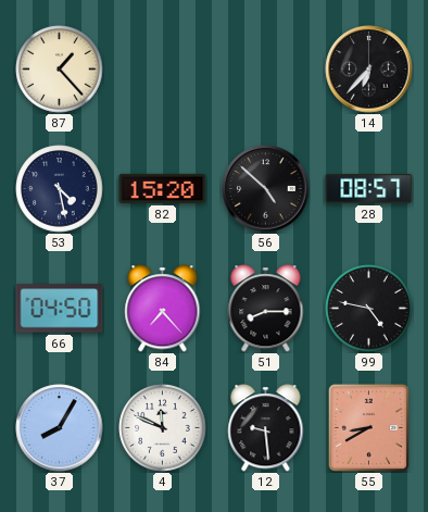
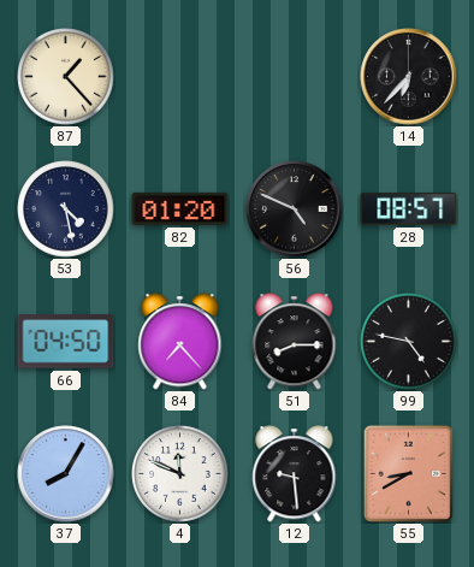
82: 15:20 -> 01:20
56: 4:52 -> 4:49
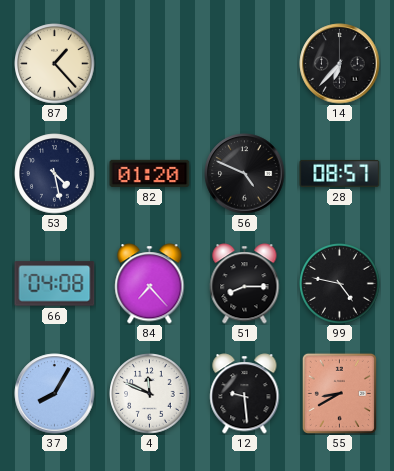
66: 04:50 -> 04:08
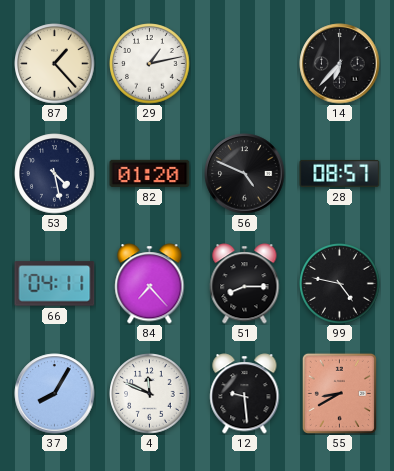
29: none -> 1:13
66: 04:08 -> 04:11
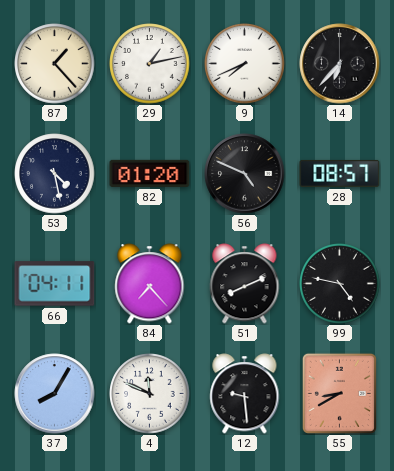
9: none -> 7:41
51: 8:15 -> 8:11
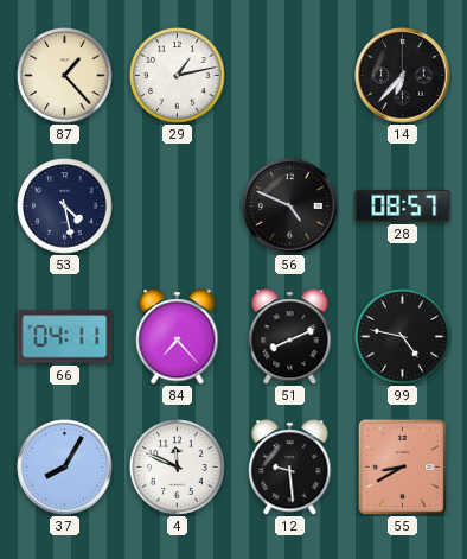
9: 7:41 -> none
82: 01:20 -> none
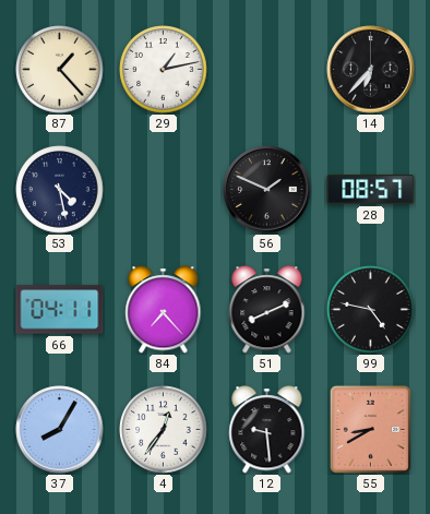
56: 4:49 -> 1:49
4: 11:49 -> 12:36
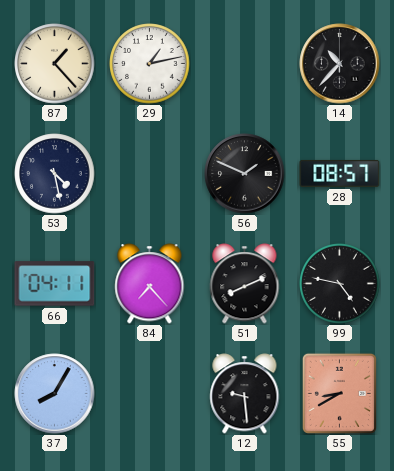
14: 6:37 -> 10:37
4: 12:36 -> none
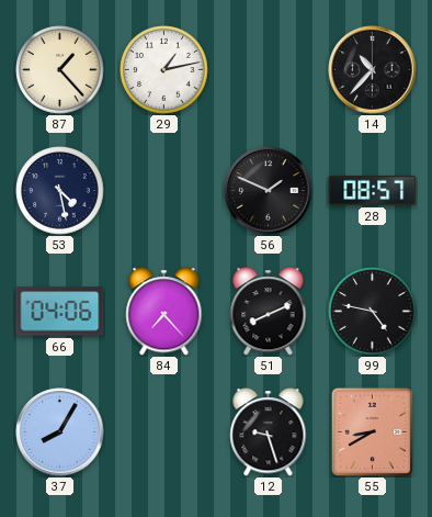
66: 04:11 -> 04:06
12: 9:29 -> 9:27
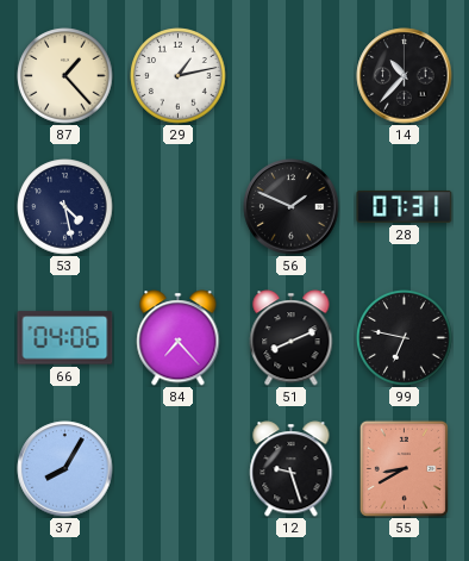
28: 08:57 -> 07:31
99: 4:47 -> 6:47
